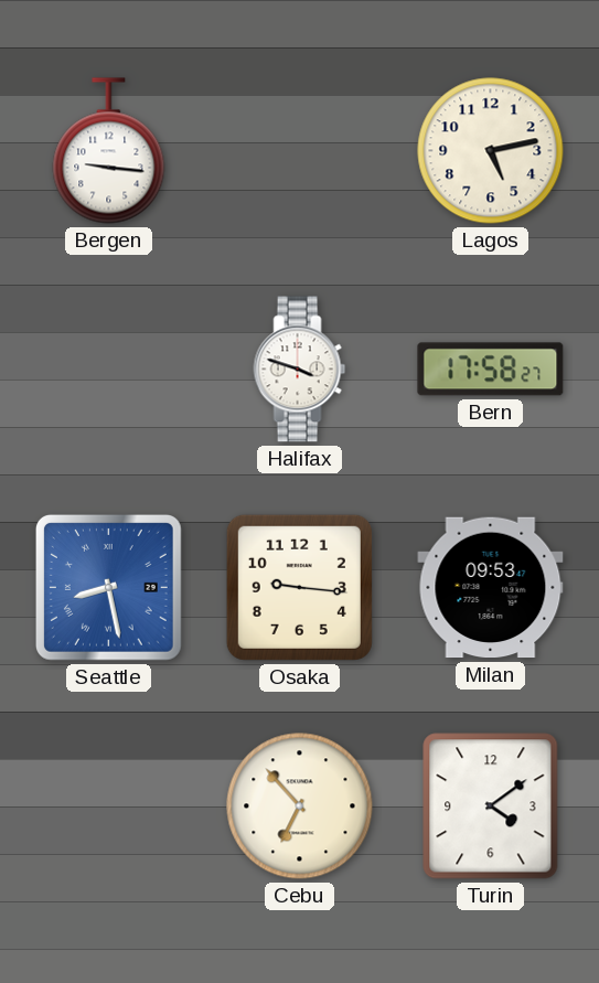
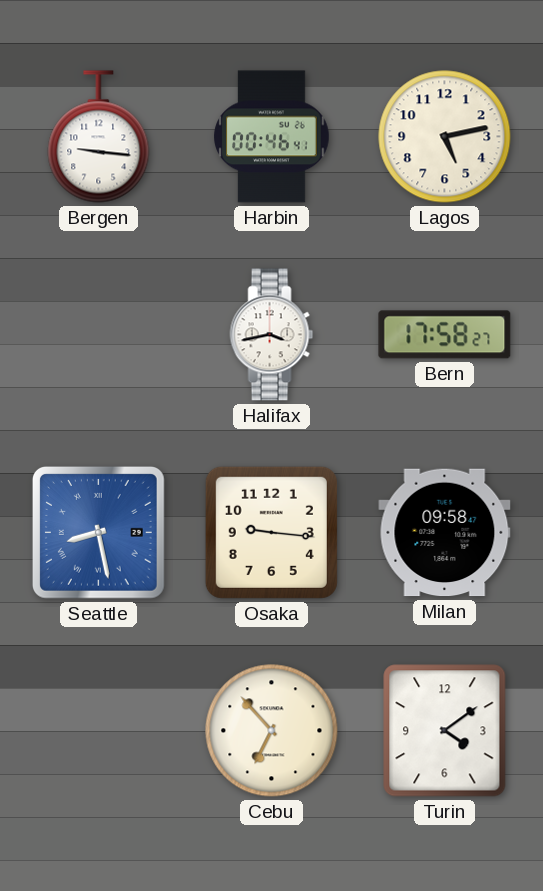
Harbin: none -> 00:46
Halifax: 3:48 -> 3:43
Milan: 09:53 -> 09:58
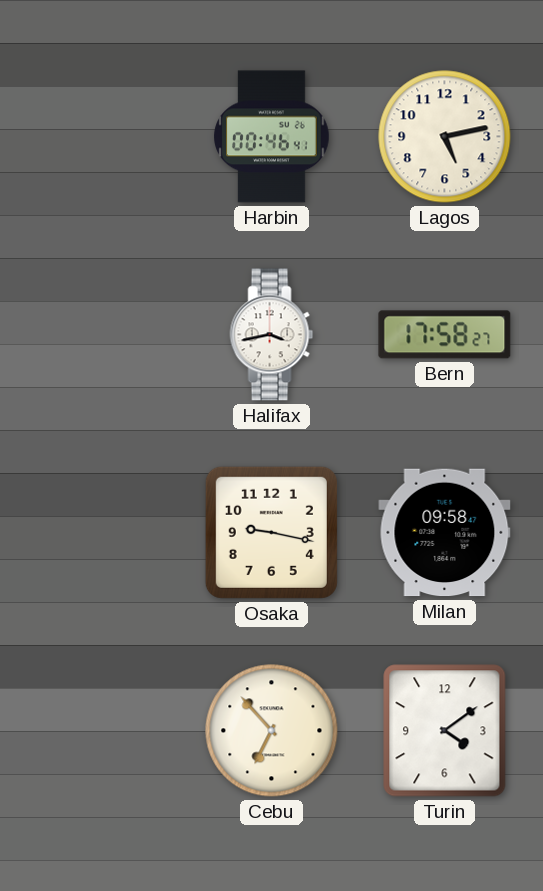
Bergen: 9:16 -> none
Seattle: 8:28 -> none
Osaka: 9:16 -> 9:17
